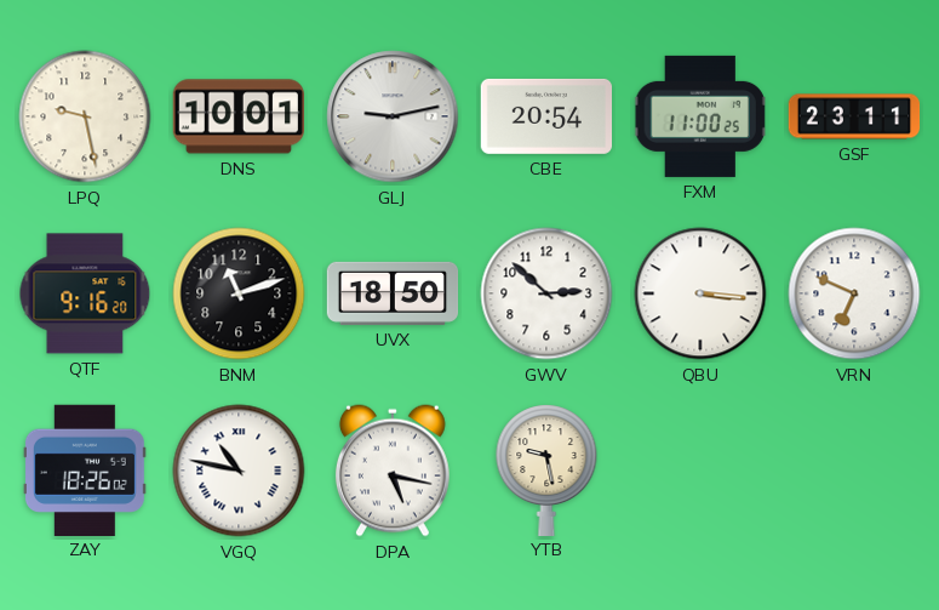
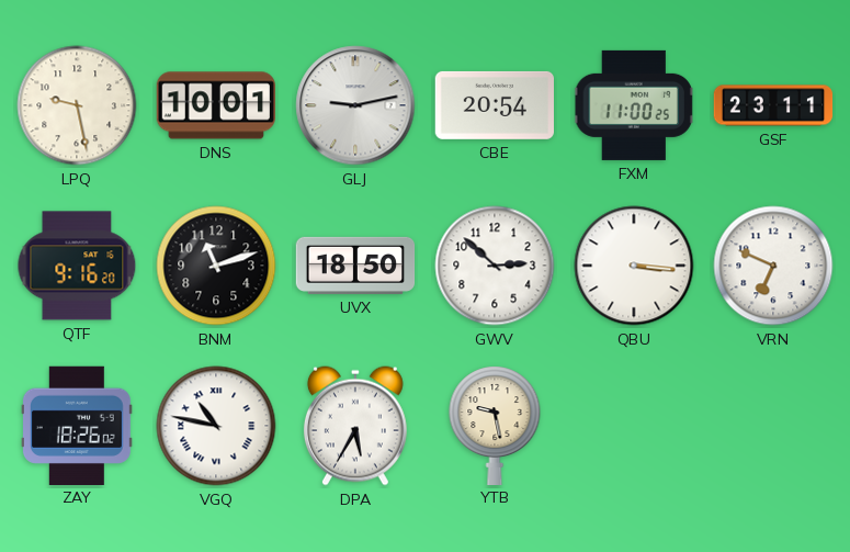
DPA: 5:17 -> 5:35
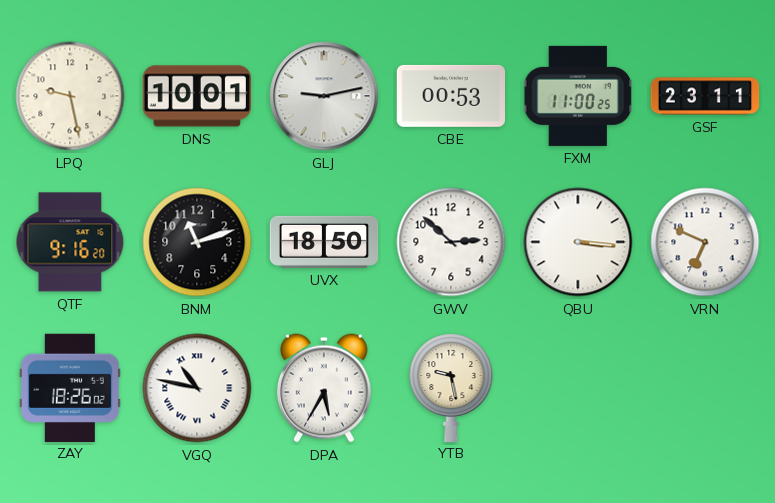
CBE: 20:54 -> 00:53
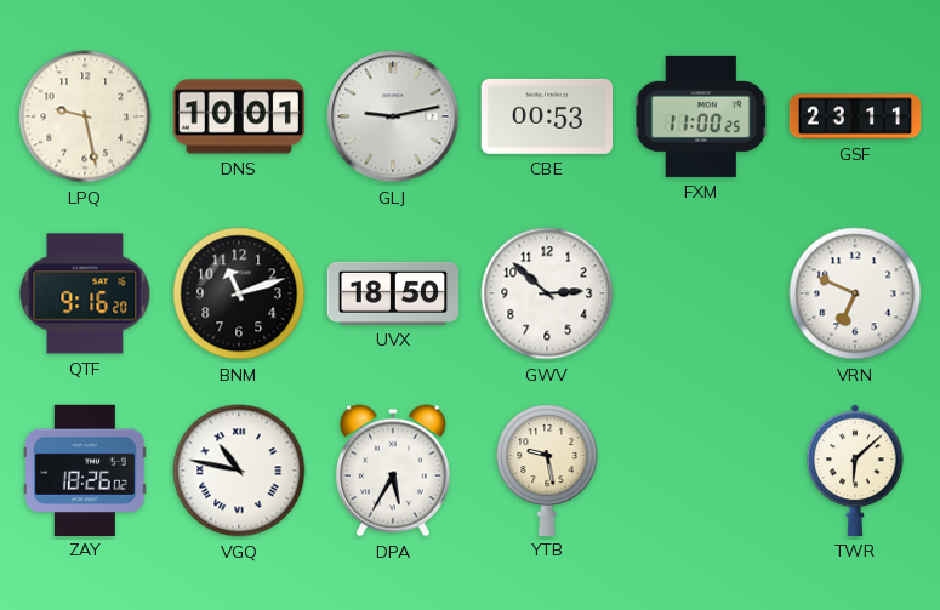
QBU: 3:16 -> none
TWR: none -> 6:08
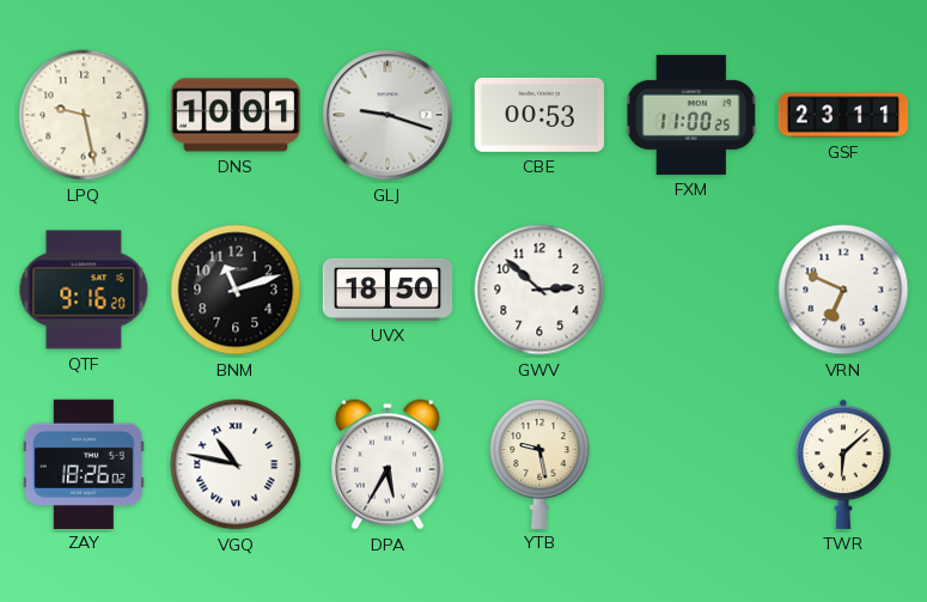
GLJ: 9:13 -> 9:18
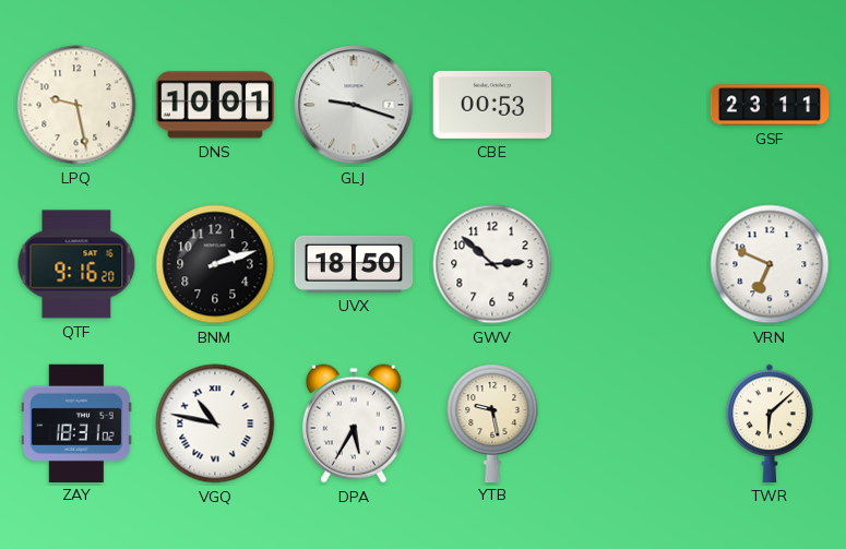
FXM: 11:00 -> none
BNM: 11:12 -> 2:12
ZAY: 18:26 -> 18:31
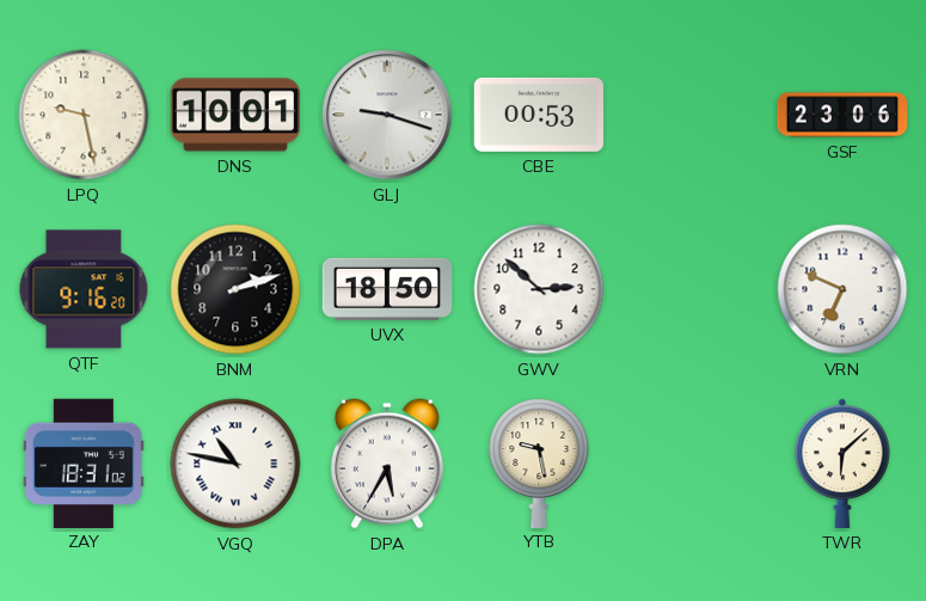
GSF: 23:11 -> 23:06
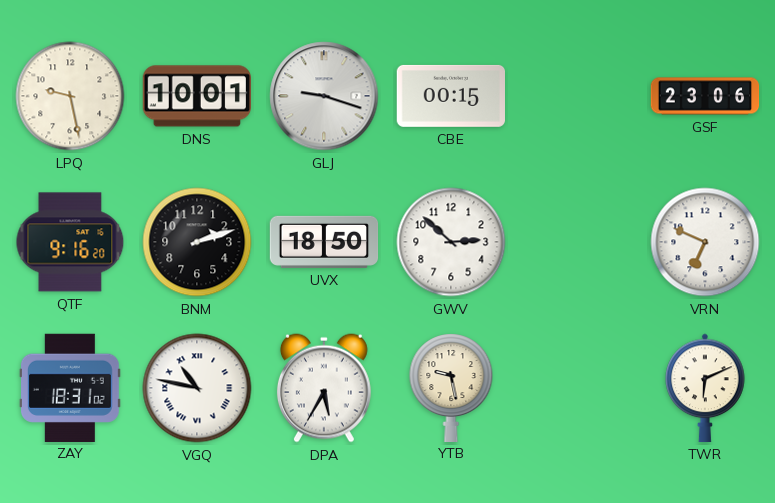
CBE: 00:53 -> 00:15
TWR: 6:08 -> 6:11
